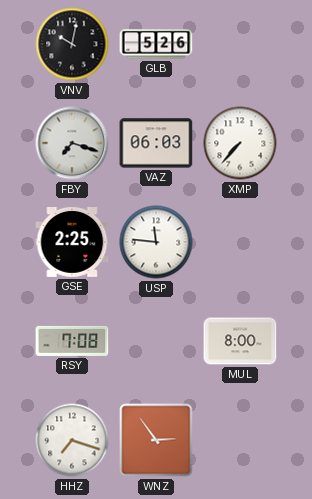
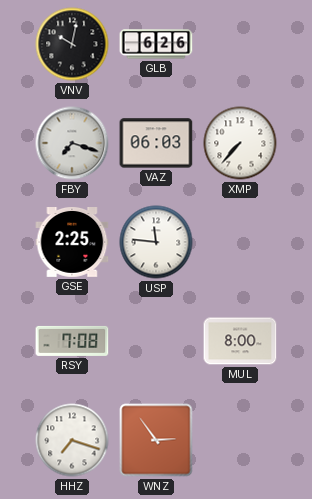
GLB: 5:26 -> 6:26
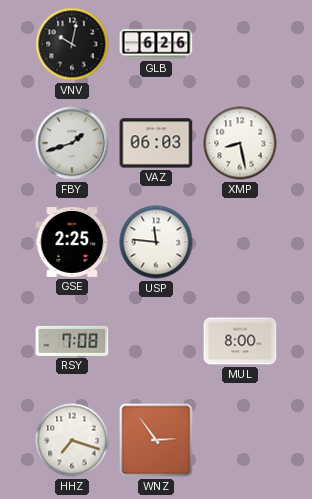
FBY: 7:18 -> 1:42
XMP: 7:37 -> 8:28
